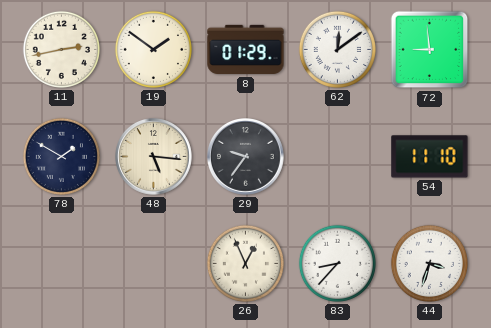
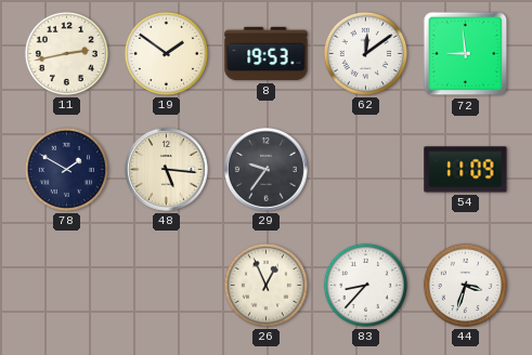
8: 01:29 -> 19:53
54: 11:10 -> 11:09
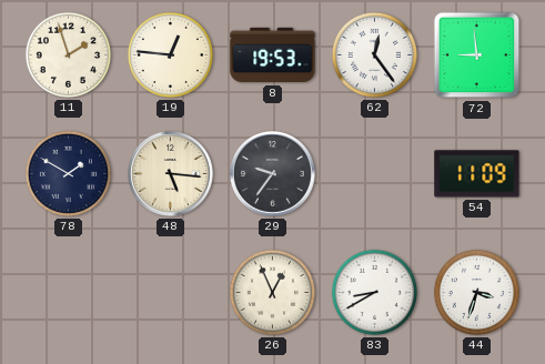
11: 2:43 -> 1:57
19: 1:51 -> 12:46
62: 12:09 -> 12:24
83: 8:37 -> 8:40
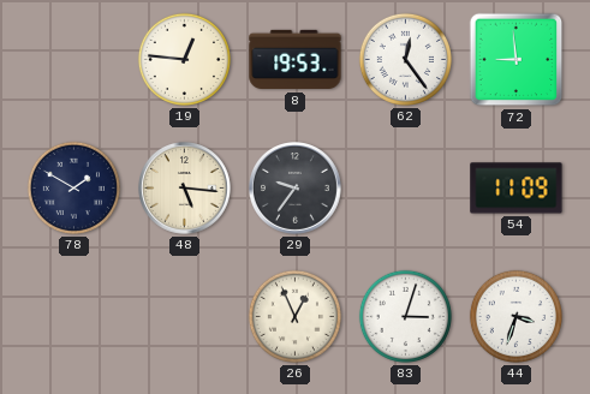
11: 1:57 -> none
83: 8:40 -> 3:03
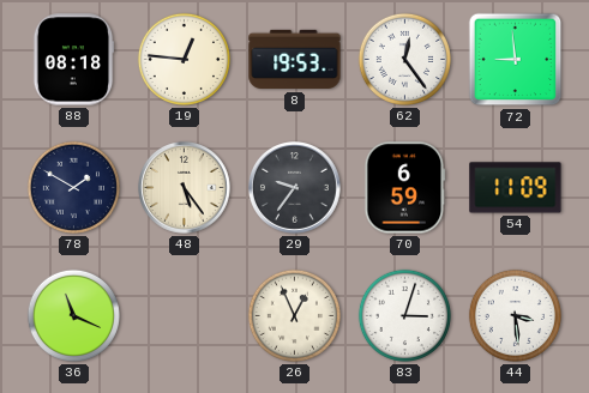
88: none -> 08:18
48: 5:16 -> 5:24
70: none -> 6:59
36: none -> 11:19
44: 3:33 -> 3:29
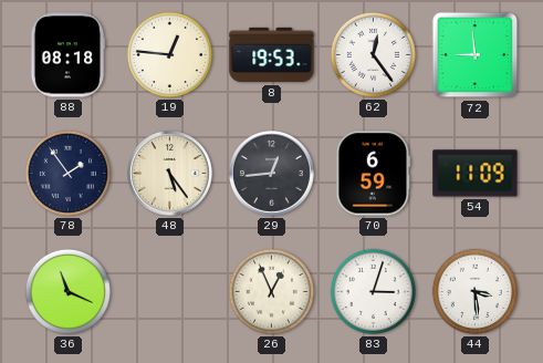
78: 1:50 -> 1:54
29: 9:36 -> 12:44
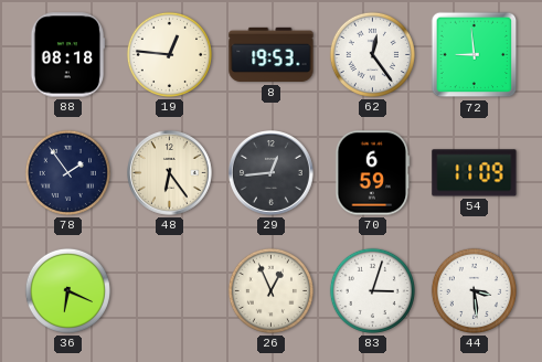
48: 5:24 -> 6:24
36: 11:19 -> 6:19
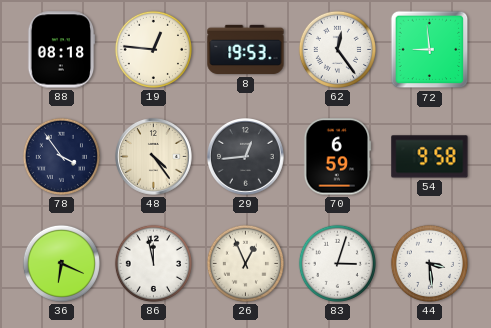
78: 1:54 -> 3:54
48: 6:24 -> 4:24
54: 11:09 -> 9:58
86: none -> 11:58
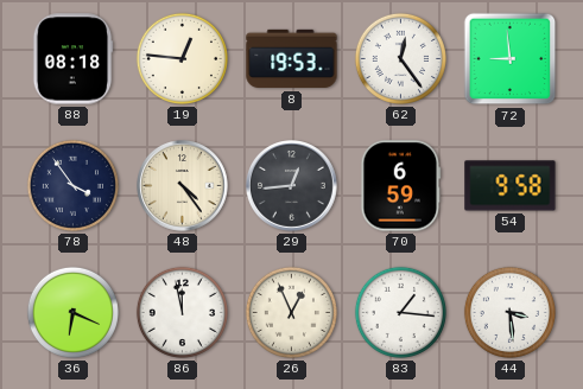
83: 3:03 -> 1:16
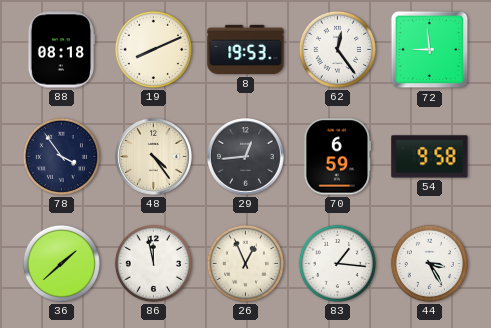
19: 12:46 -> 8:11
36: 6:19 -> 1:38
44: 3:29 -> 3:25
